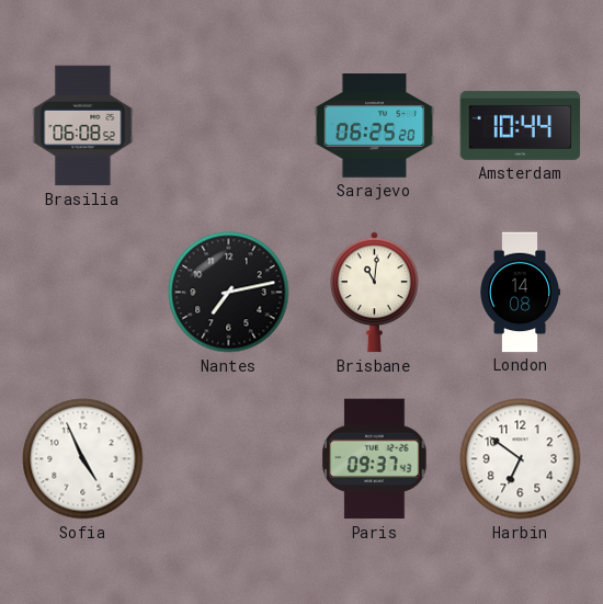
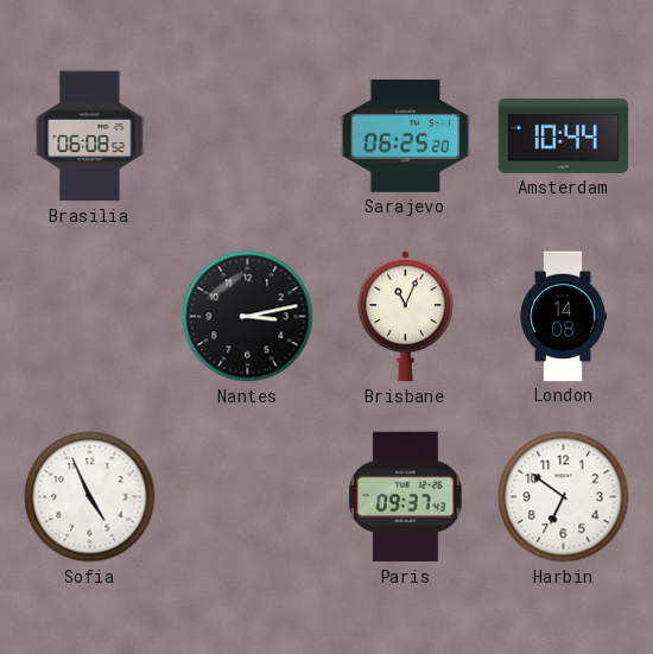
Nantes: 7:13 -> 3:13
Brisbane: 11:01 -> 11:04
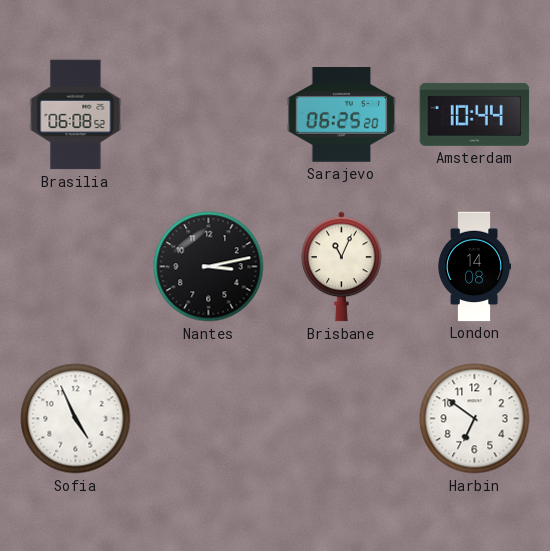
Paris: 09:37 -> none
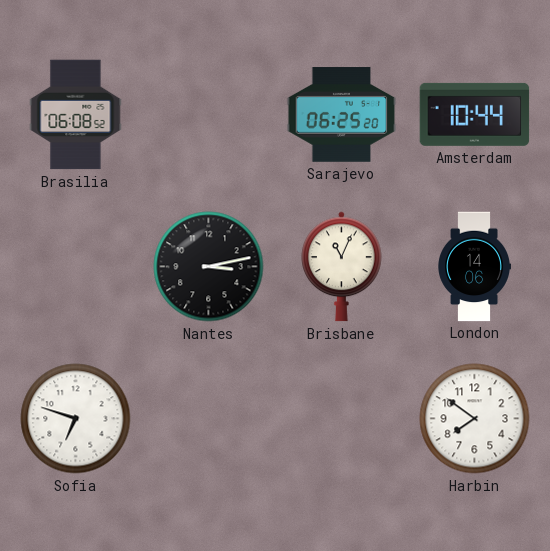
London: 14:08 -> 14:06
Sofia: 4:56 -> 6:48
Harbin: 6:51 -> 7:51
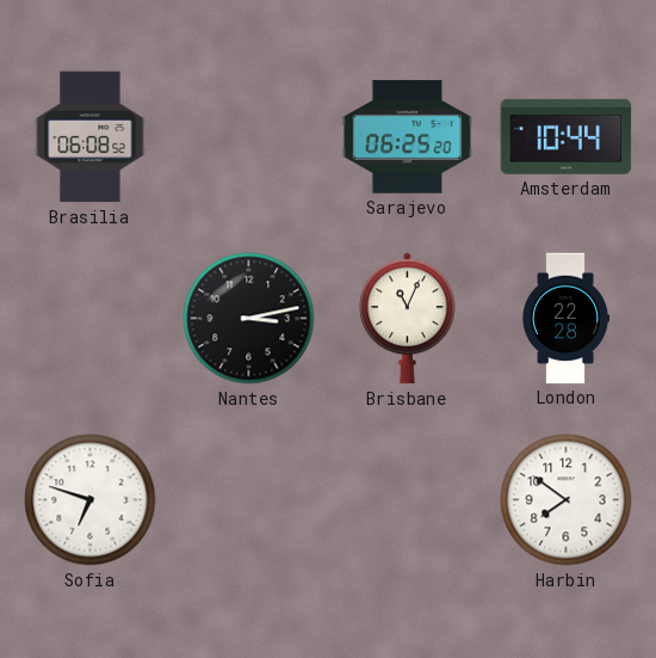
London: 14:06 -> 22:28
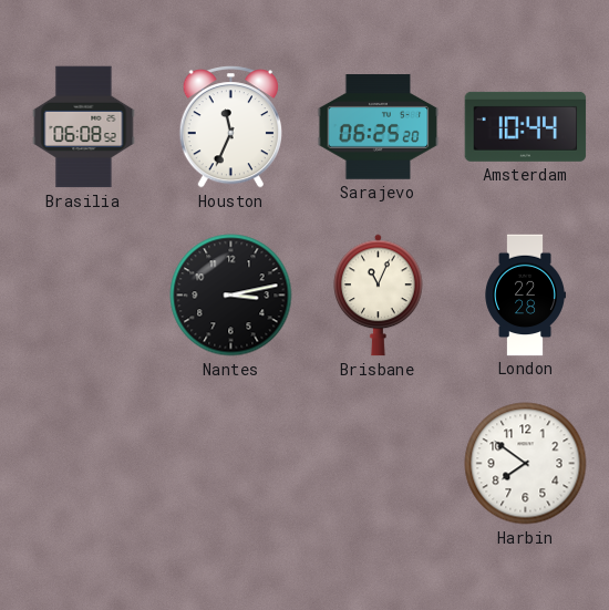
Houston: none -> 11:34
Sofia: 6:48 -> none
